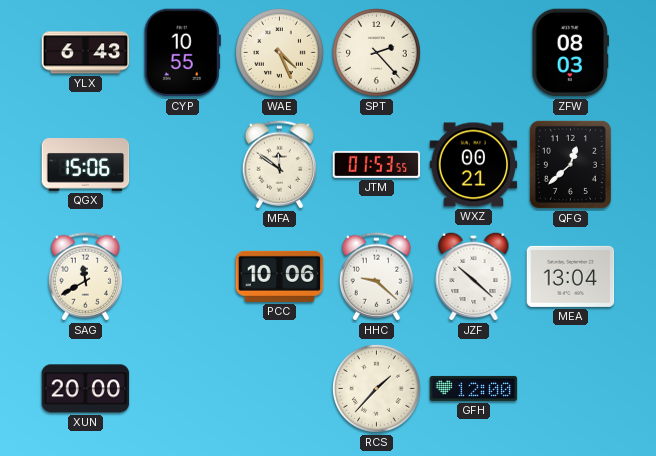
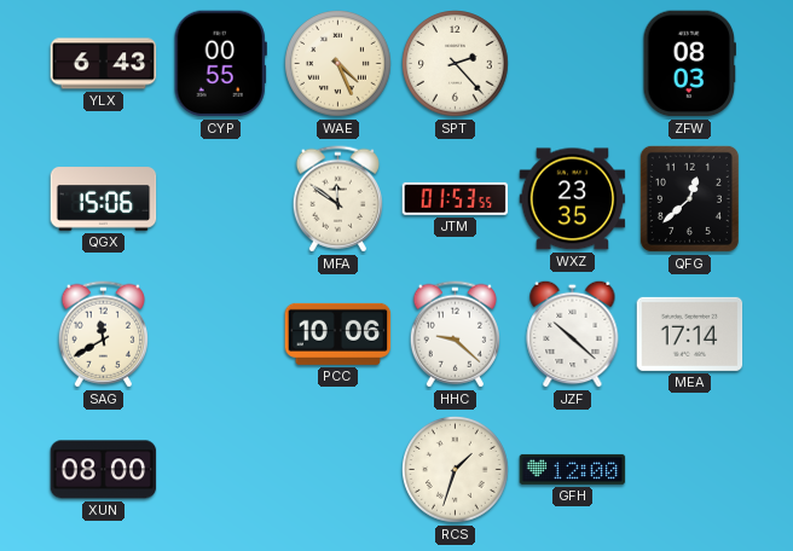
CYP: 10:55 -> 00:55
WXZ: 00:21 -> 23:35
MEA: 13:04 -> 17:14
XUN: 20:00 -> 08:00
RCS: 1:37 -> 1:33
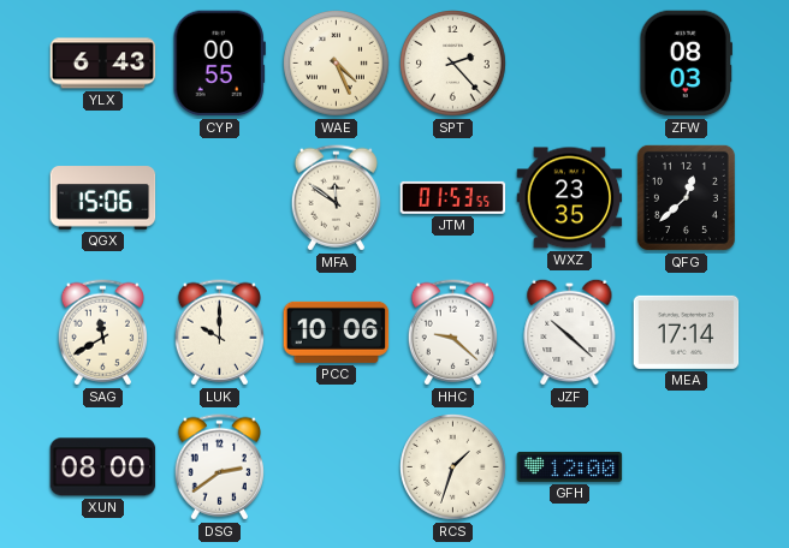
LUK: none -> 10:00
DSG: none -> 2:39
